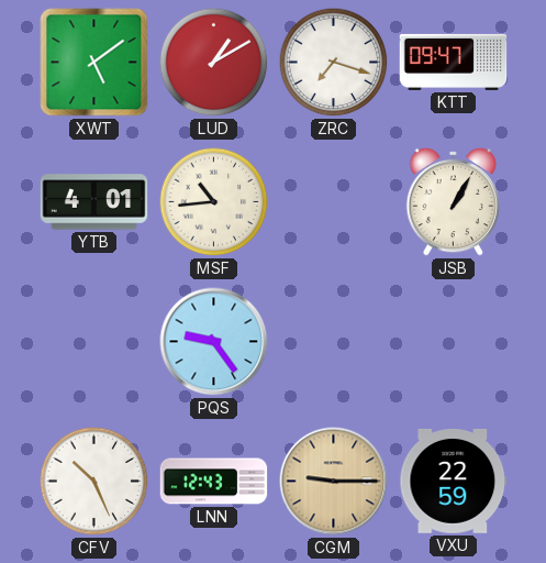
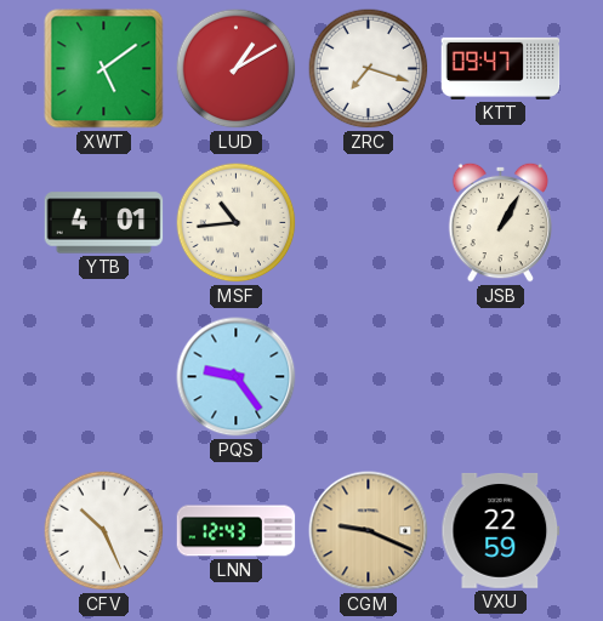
CGM: 9:15 -> 9:19
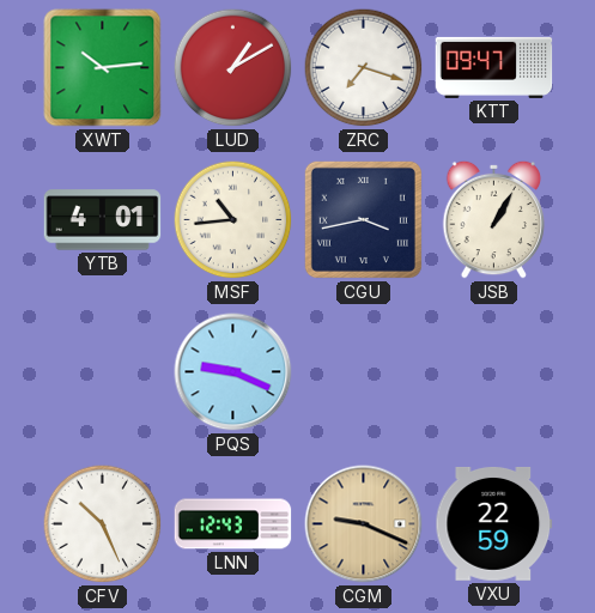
XWT: 5:09 -> 10:14
CGU: none -> 3:43
PQS: 9:24 -> 9:19
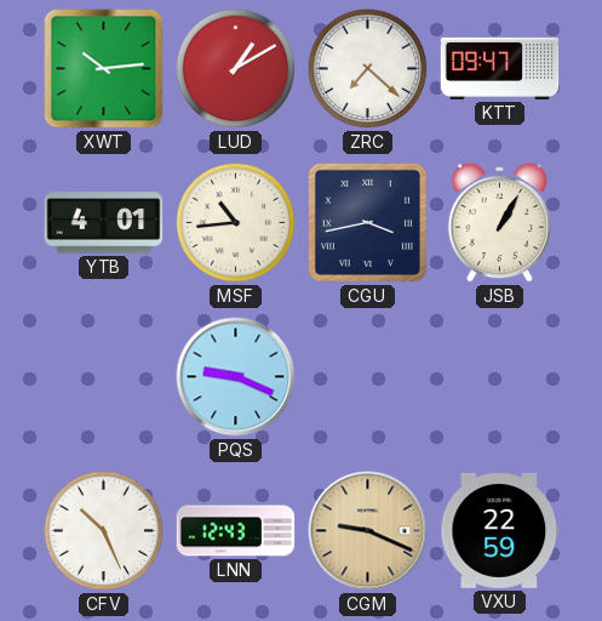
ZRC: 7:18 -> 7:22
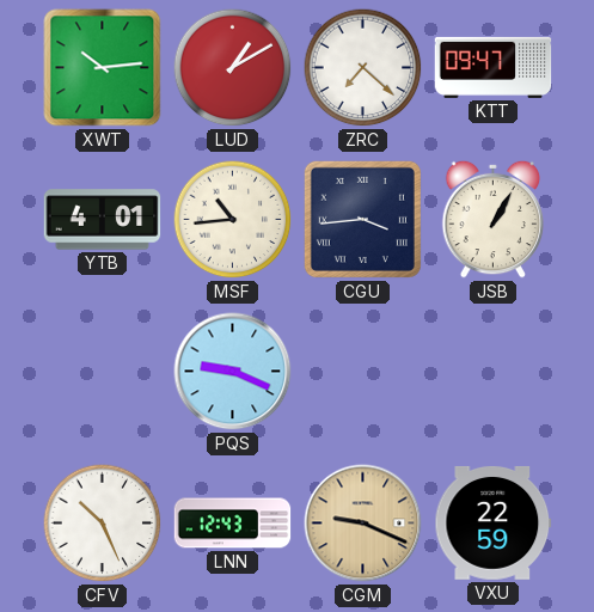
CGU: 3:43 -> 3:44
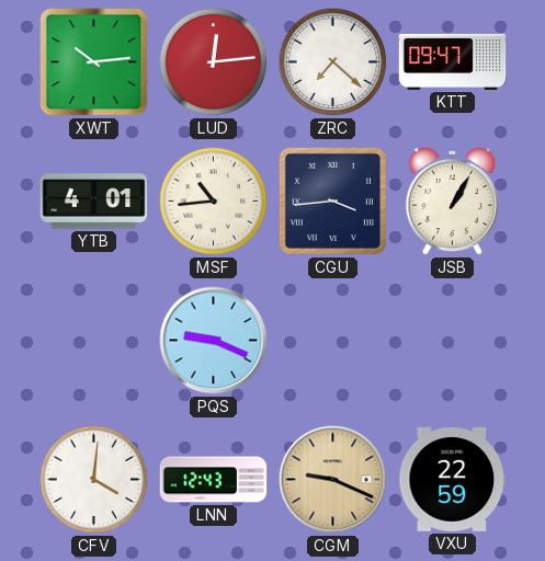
LUD: 1:10 -> 12:14
CFV: 10:26 -> 4:01
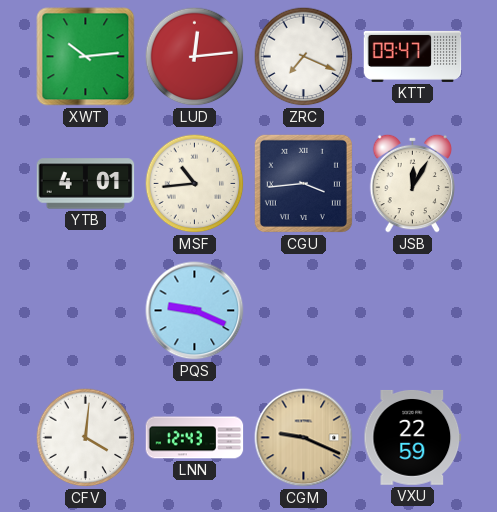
ZRC: 7:22 -> 7:19
JSB: 1:05 -> 12:05
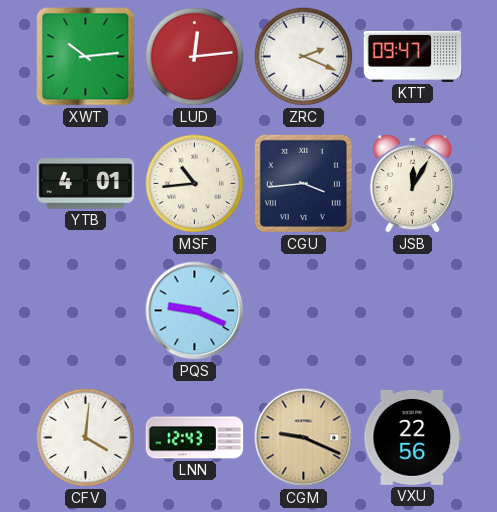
ZRC: 7:19 -> 2:19
VXU: 22:59 -> 22:56
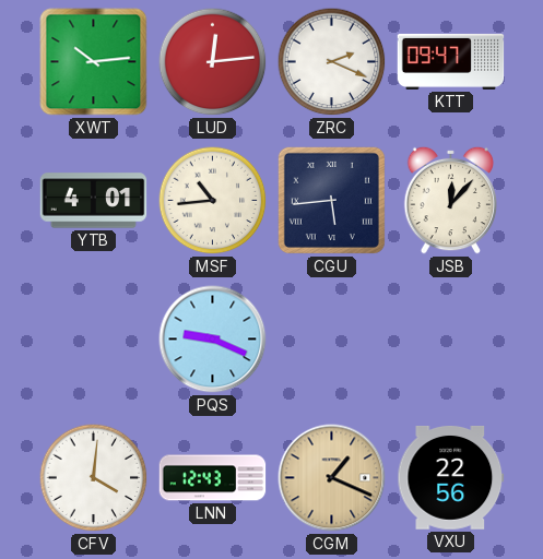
CGU: 3:44 -> 5:44
JSB: 12:05 -> 12:07
CGM: 9:19 -> 1:19
